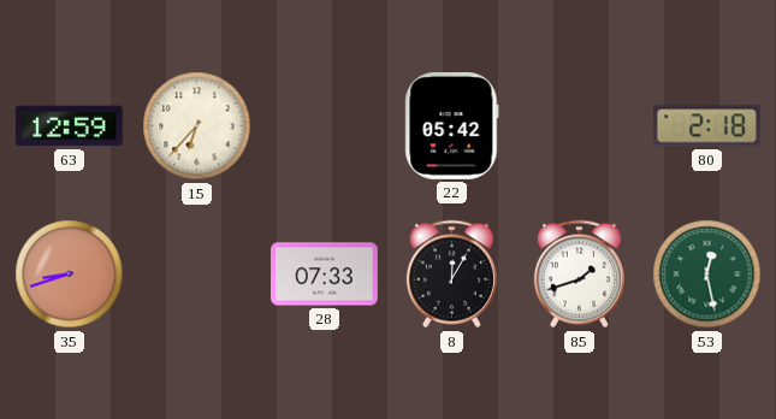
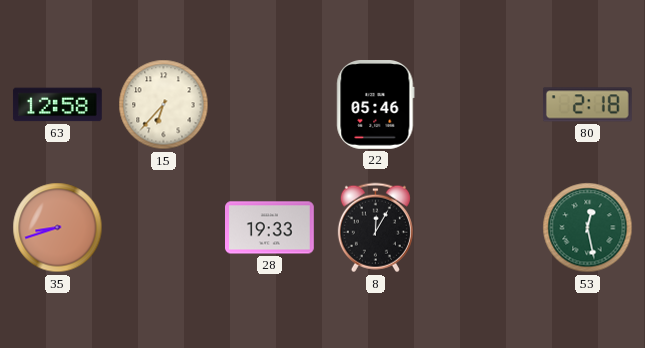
63: 12:59 -> 12:58
22: 05:42 -> 05:46
28: 07:33 -> 19:33
85: 1:42 -> none
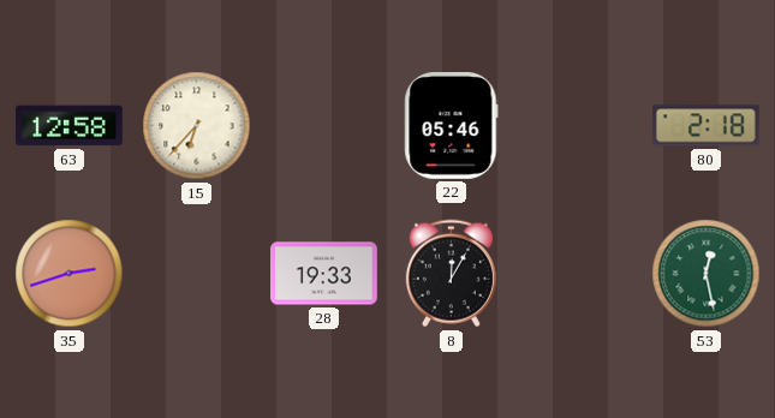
35: 8:42 -> 2:42
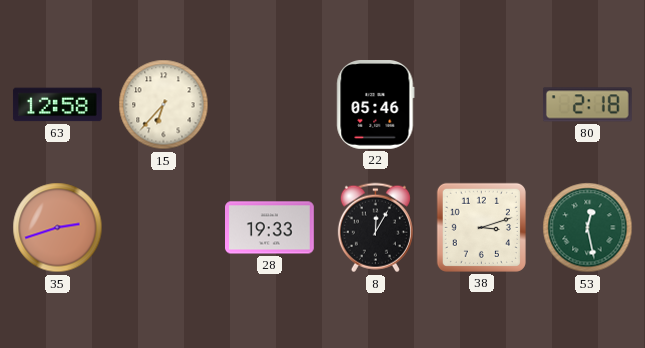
38: none -> 3:12
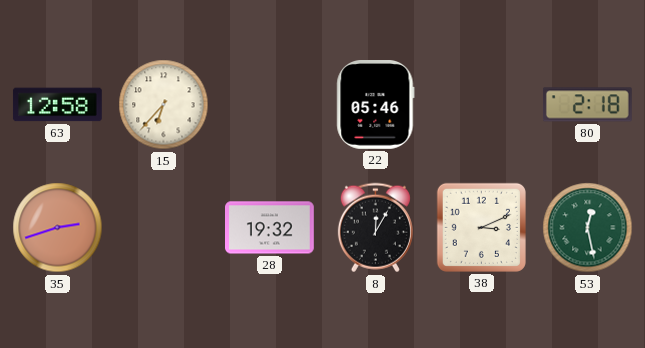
28: 19:33 -> 19:32
38: 3:12 -> 3:11
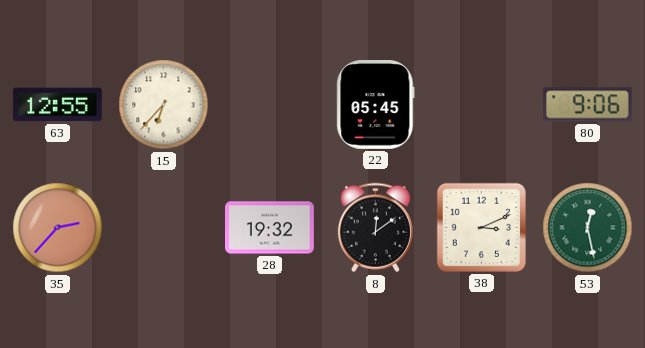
63: 12:58 -> 12:55
22: 05:46 -> 05:45
80: 2:18 -> 9:06
35: 2:42 -> 2:37
8: 12:05 -> 12:09
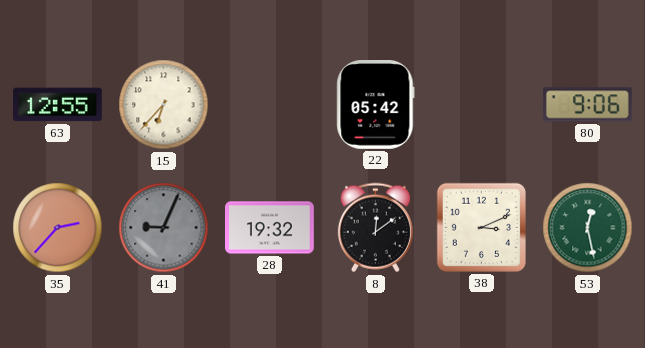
22: 05:45 -> 05:42
41: none -> 9:04
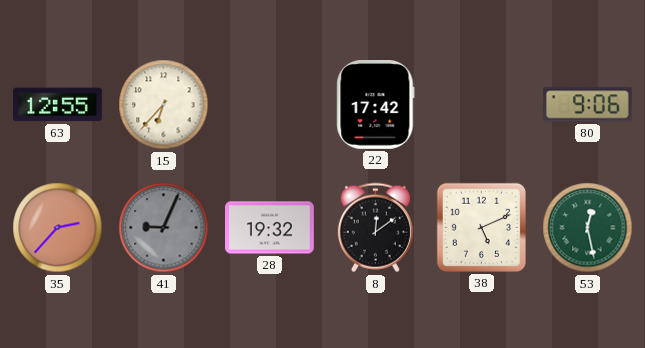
22: 05:42 -> 17:42
38: 3:11 -> 5:11
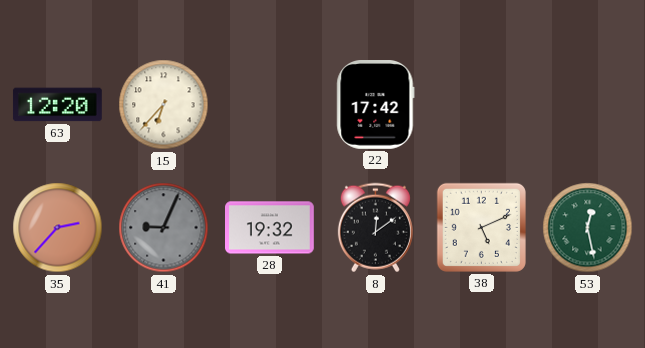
63: 12:55 -> 12:20
80: 9:06 -> none
